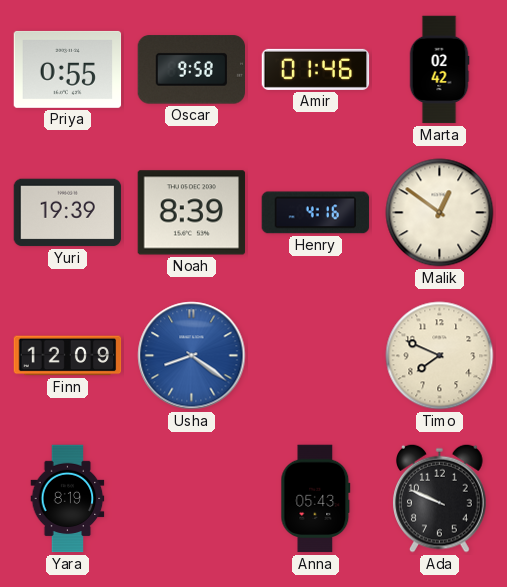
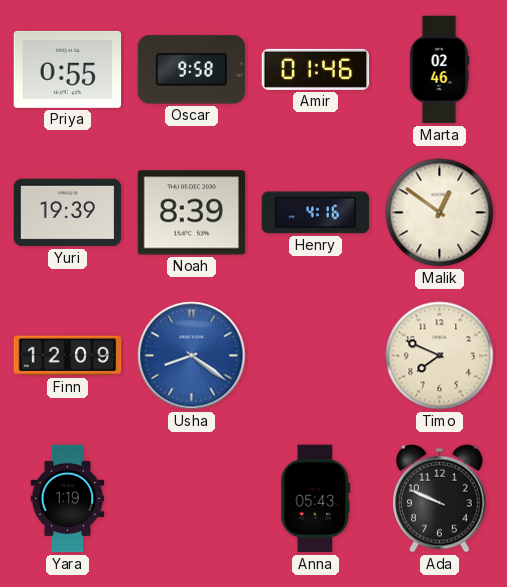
Marta: 02:42 -> 02:46
Yara: 8:19 -> 1:19
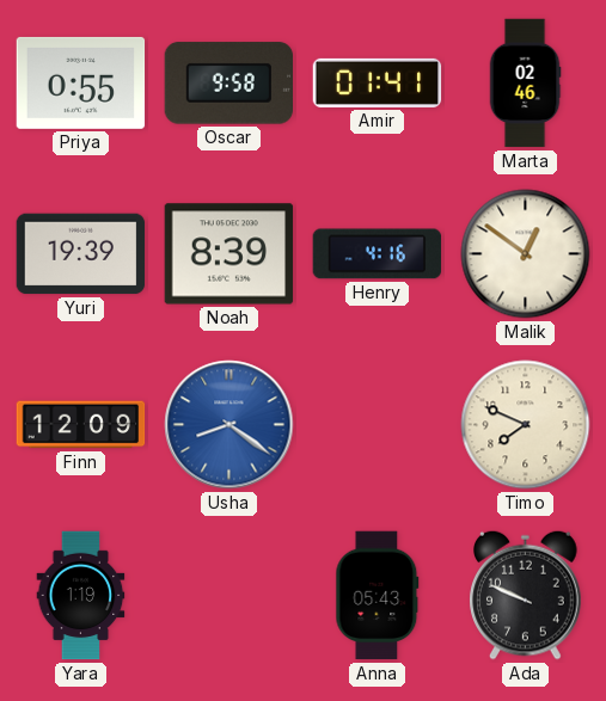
Amir: 01:46 -> 01:41
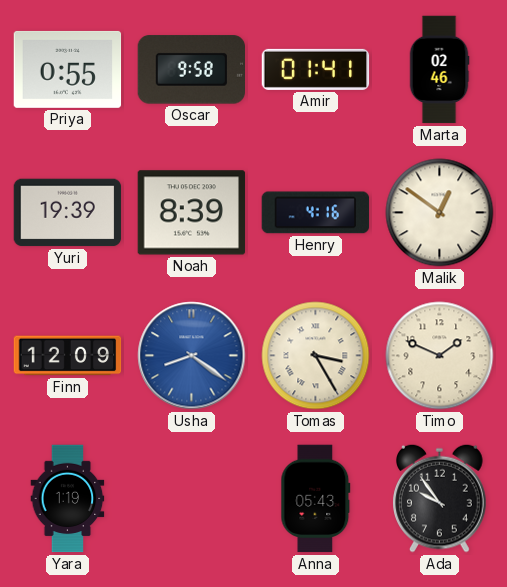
Tomas: none -> 3:25
Timo: 7:49 -> 1:49
Ada: 9:49 -> 9:54
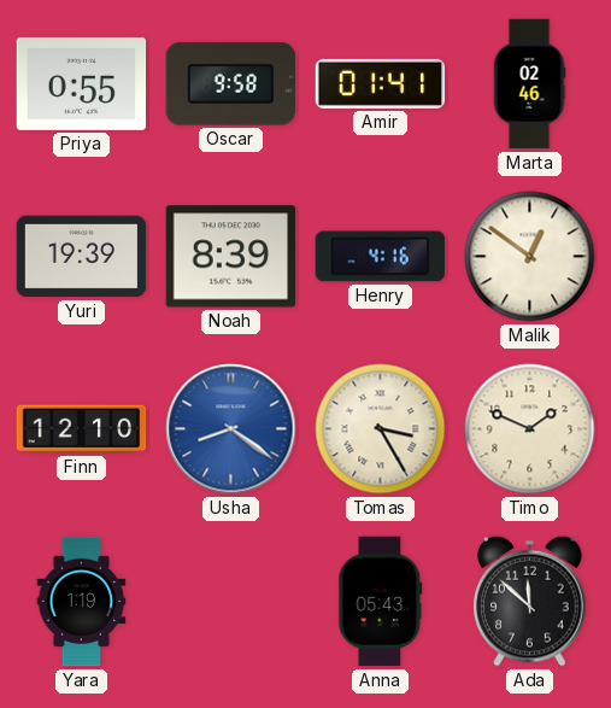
Finn: 12:09 -> 12:10
Ada: 9:54 -> 11:52
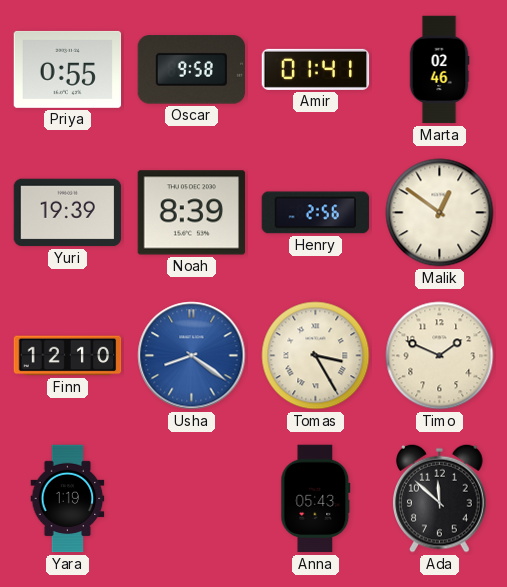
Henry: 4:16 -> 2:56
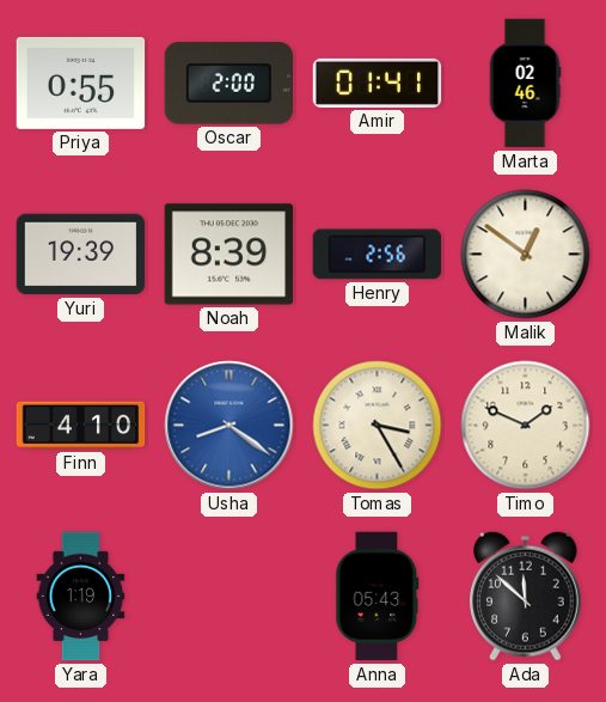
Oscar: 9:58 -> 2:00
Finn: 12:10 -> 4:10
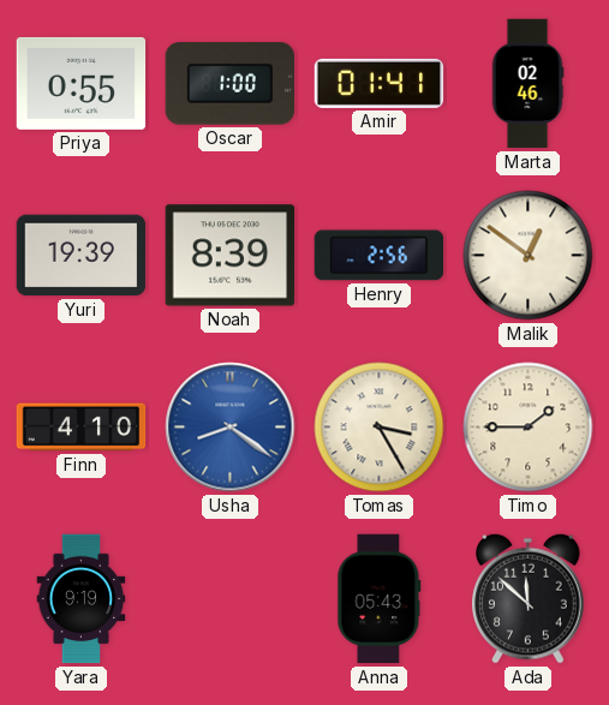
Oscar: 2:00 -> 1:00
Timo: 1:49 -> 1:45
Yara: 1:19 -> 9:19
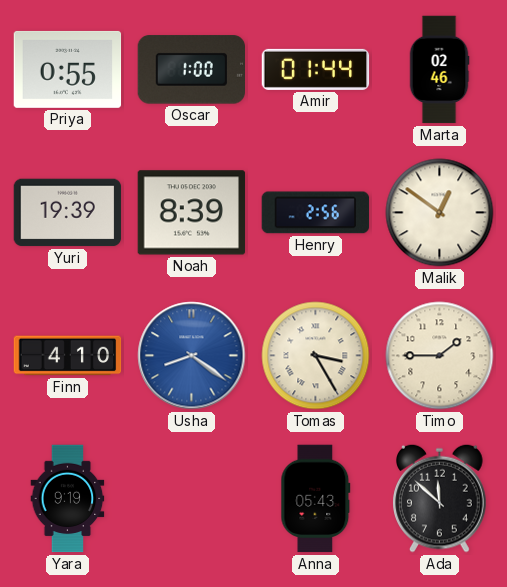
Amir: 01:41 -> 01:44
